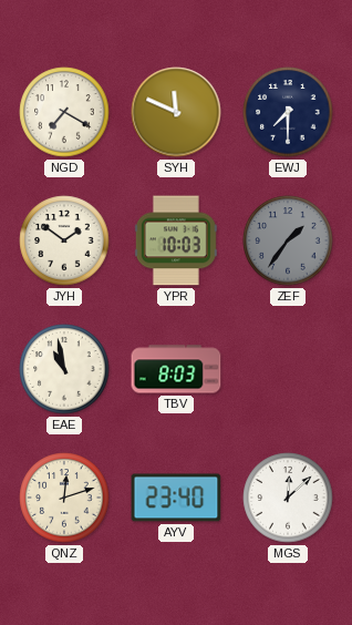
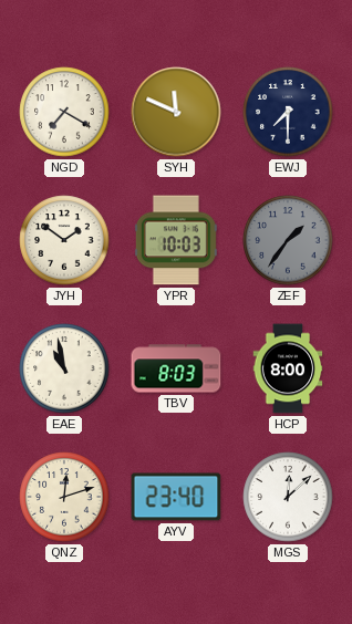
HCP: none -> 8:00
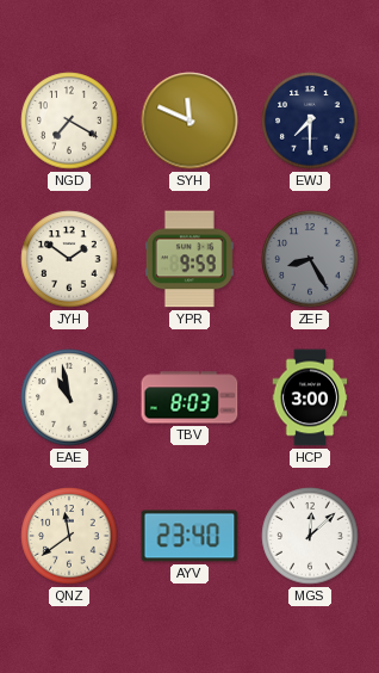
YPR: 10:03 -> 9:59
ZEF: 1:36 -> 8:25
HCP: 8:00 -> 3:00
QNZ: 12:12 -> 11:39
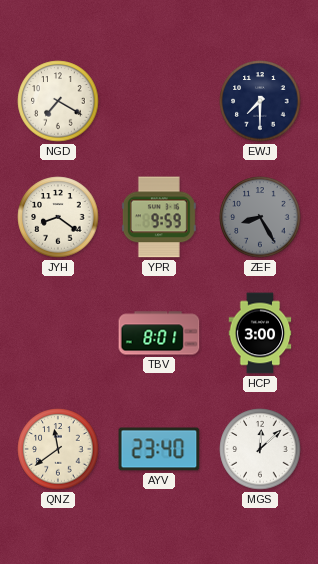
SYH: 11:49 -> none
JYH: 1:51 -> 8:21
EAE: 10:58 -> none
TBV: 8:03 -> 8:01
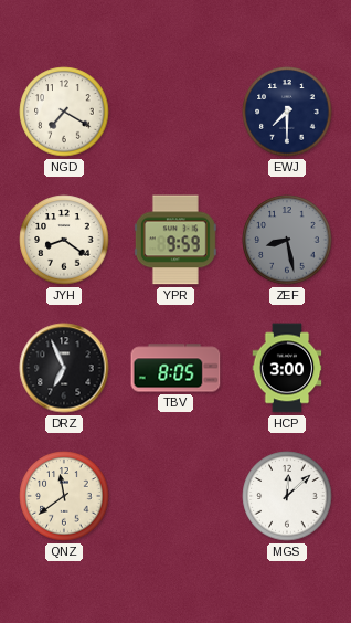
ZEF: 8:25 -> 8:28
DRZ: none -> 6:56
TBV: 8:01 -> 8:05
AYV: 23:40 -> none
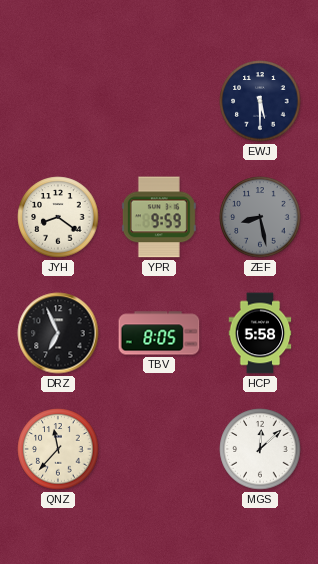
NGD: 7:20 -> none
EWJ: 7:30 -> 5:30
HCP: 3:00 -> 5:58
QNZ: 11:39 -> 11:37
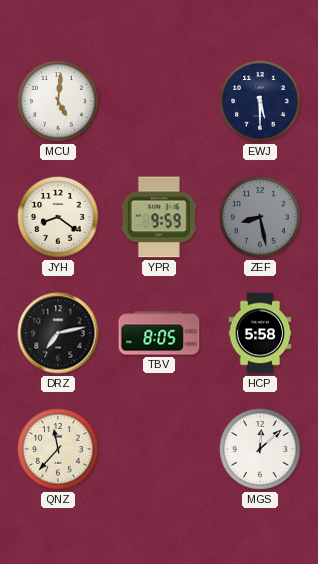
MCU: none -> 5:01
DRZ: 6:56 -> 7:13
